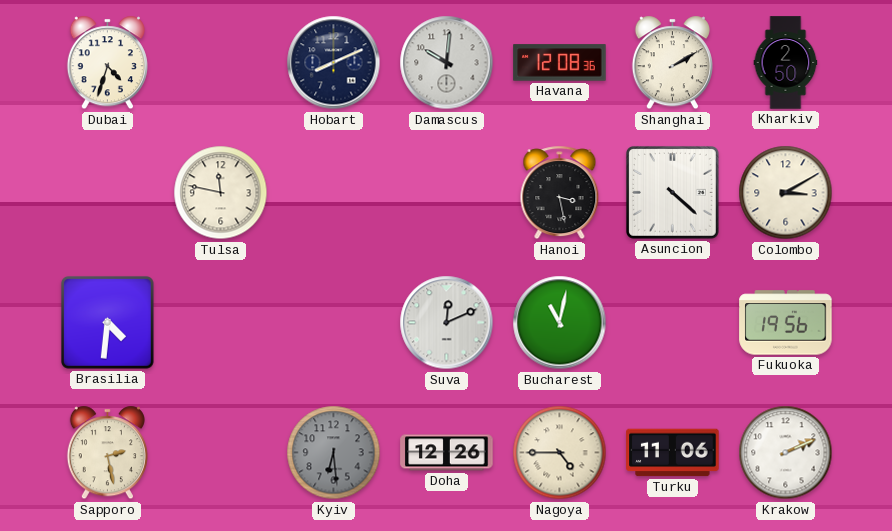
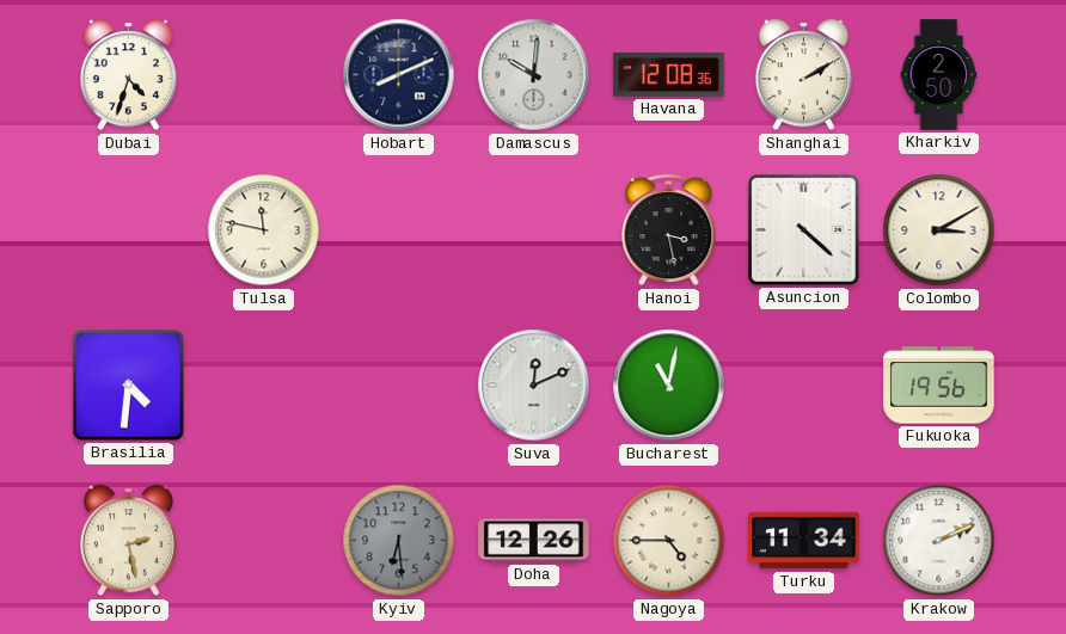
Turku: 11:06 -> 11:34
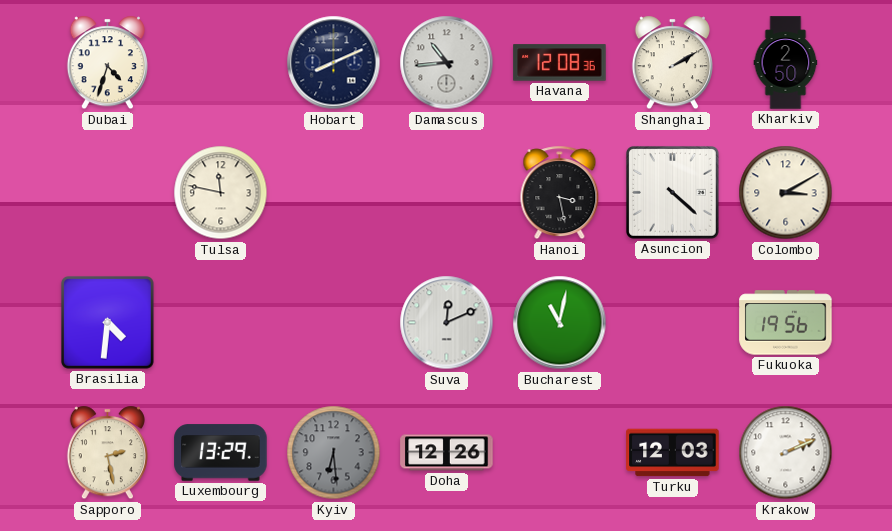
Damascus: 10:01 -> 10:44
Luxembourg: none -> 13:29
Nagoya: 4:45 -> none
Turku: 11:34 -> 12:03
